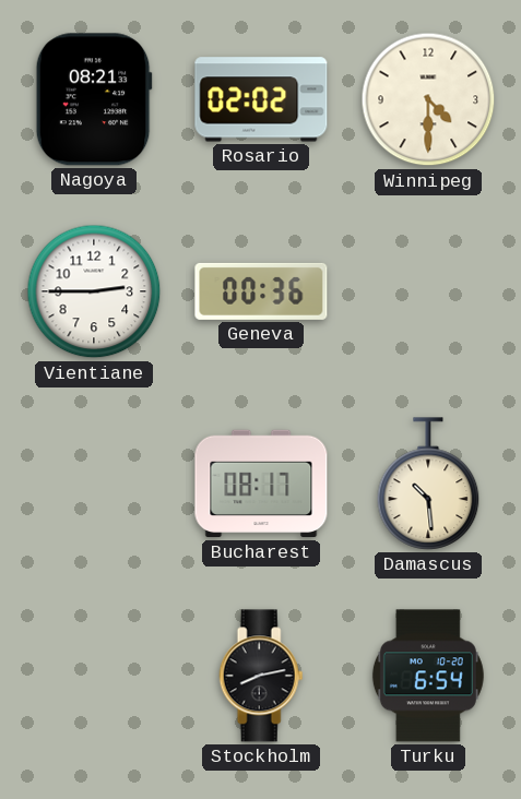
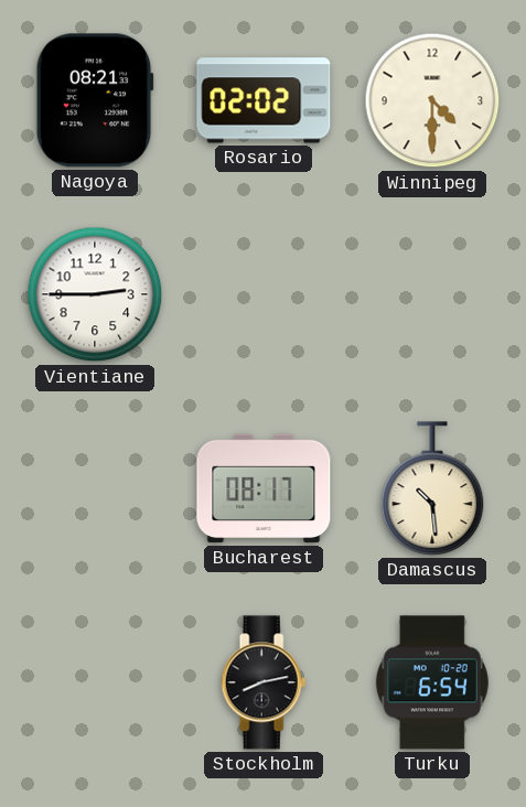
Geneva: 00:36 -> none
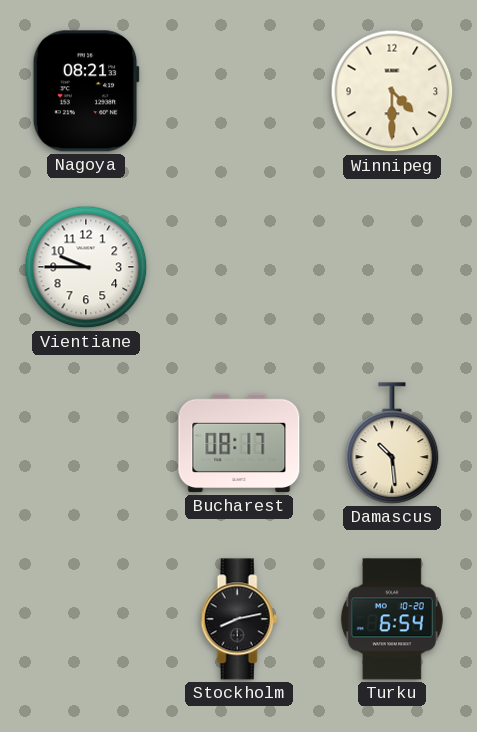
Rosario: 02:02 -> none
Vientiane: 2:45 -> 9:45
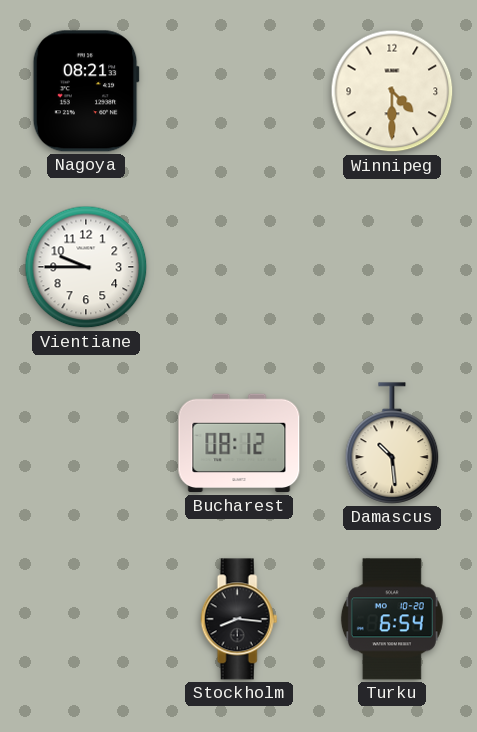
Bucharest: 08:17 -> 08:12
Stockholm: 8:13 -> 8:16
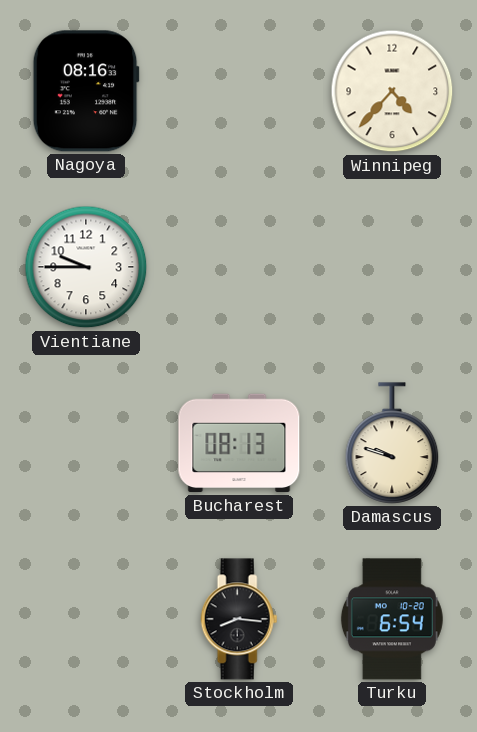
Nagoya: 08:21 -> 08:16
Winnipeg: 4:30 -> 4:37
Bucharest: 08:12 -> 08:13
Damascus: 10:29 -> 9:48
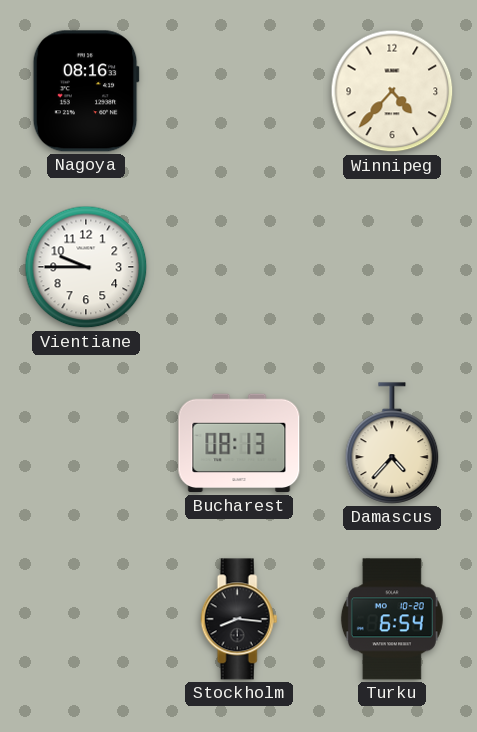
Damascus: 9:48 -> 4:37
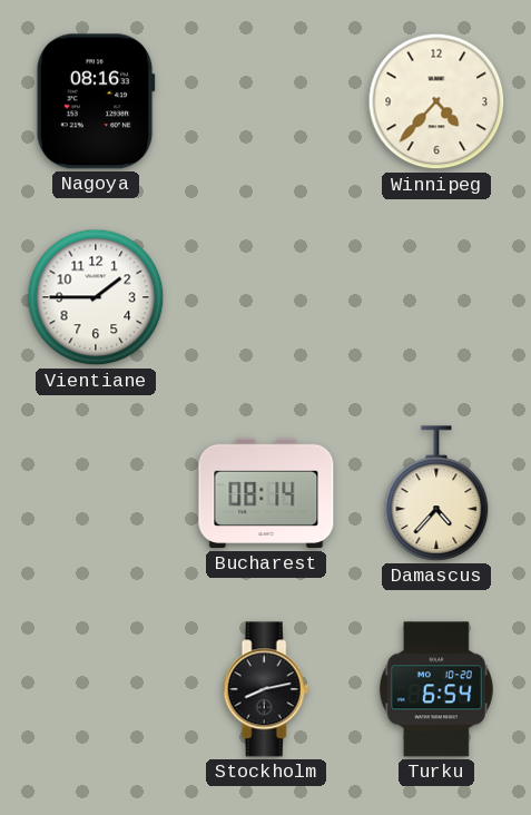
Vientiane: 9:45 -> 1:45
Bucharest: 08:13 -> 08:14
Stockholm: 8:16 -> 8:13
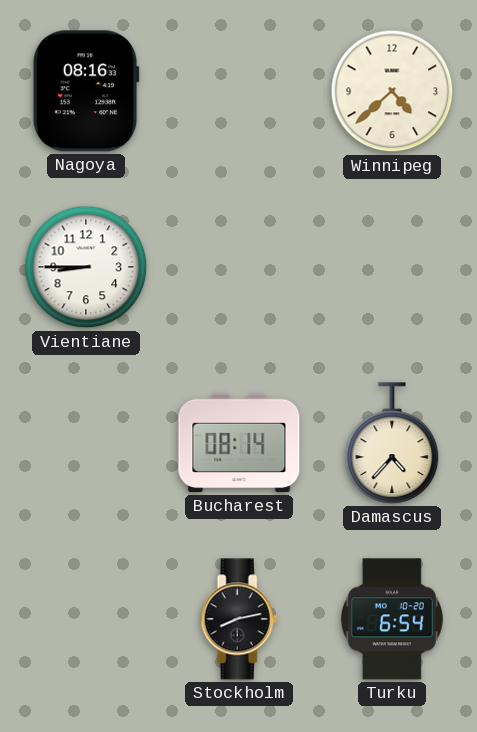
Winnipeg: 4:37 -> 4:38
Vientiane: 1:45 -> 8:45
